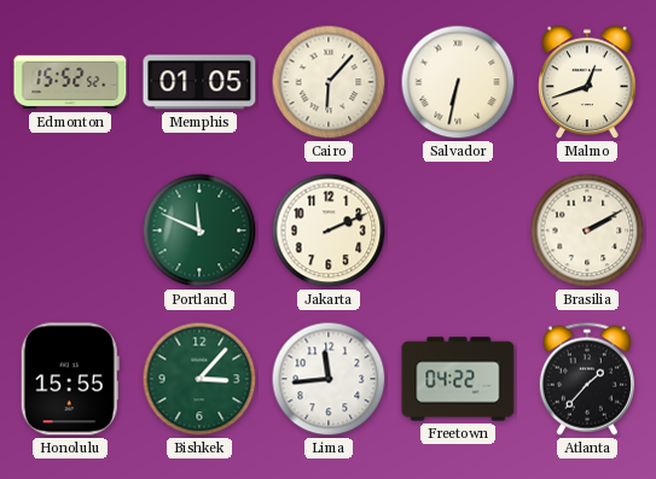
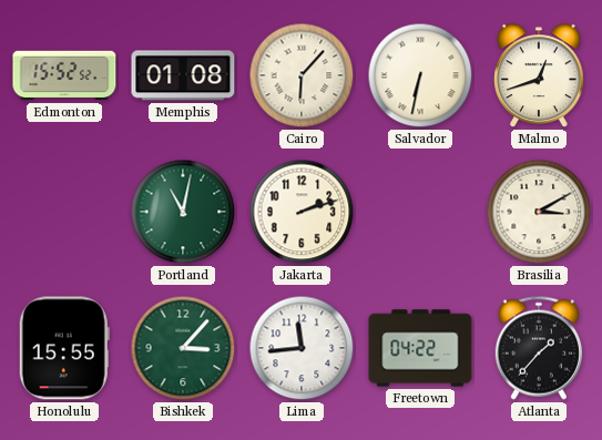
Memphis: 01:05 -> 01:08
Portland: 11:49 -> 11:02
Jakarta: 2:11 -> 2:12
Brasilia: 2:10 -> 3:10
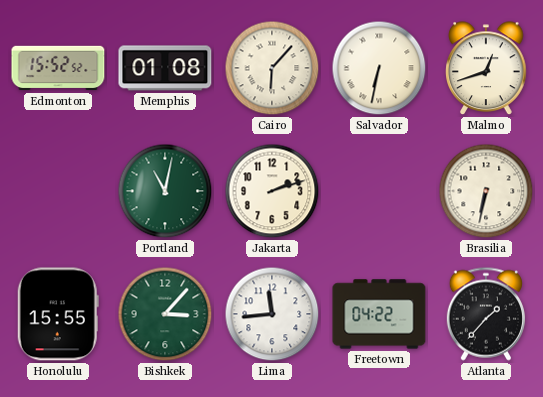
Brasilia: 3:10 -> 6:32
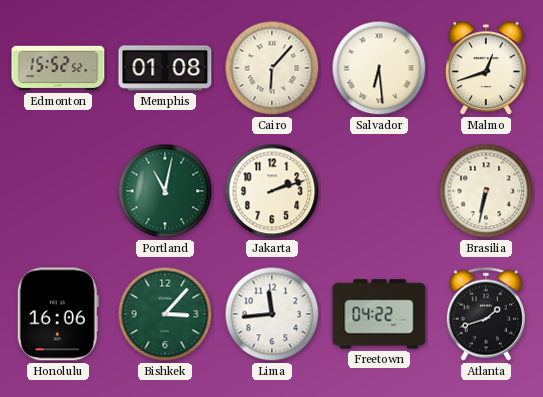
Salvador: 6:32 -> 6:29
Honolulu: 15:55 -> 16:06
Atlanta: 1:37 -> 1:42
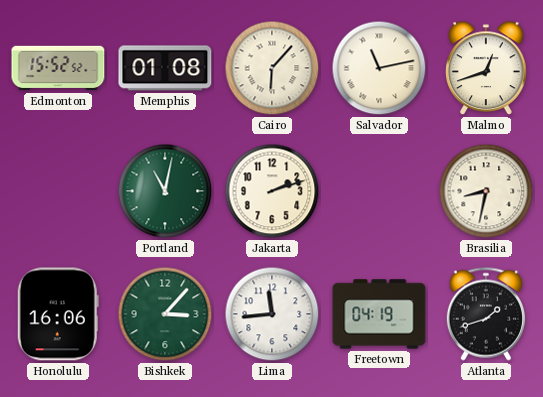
Salvador: 6:29 -> 11:13
Brasilia: 6:32 -> 8:32
Freetown: 04:22 -> 04:19
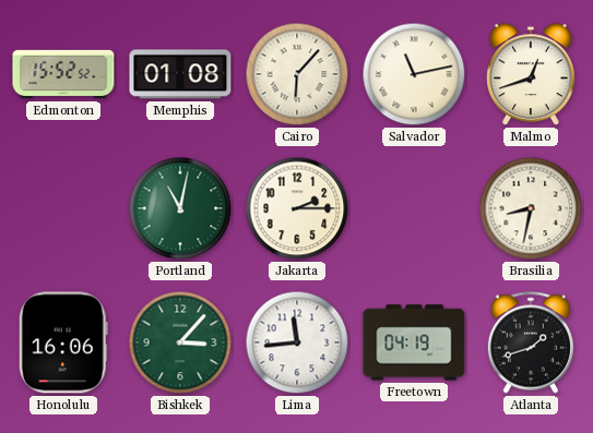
Jakarta: 2:12 -> 2:15
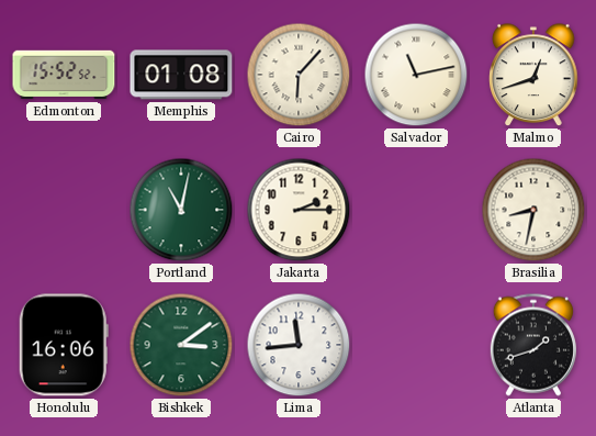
Bishkek: 3:07 -> 3:09
Freetown: 04:19 -> none
